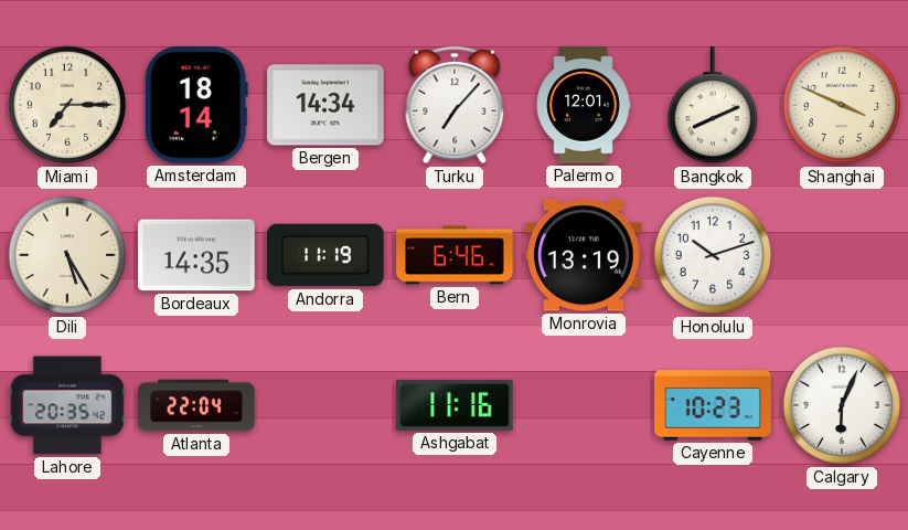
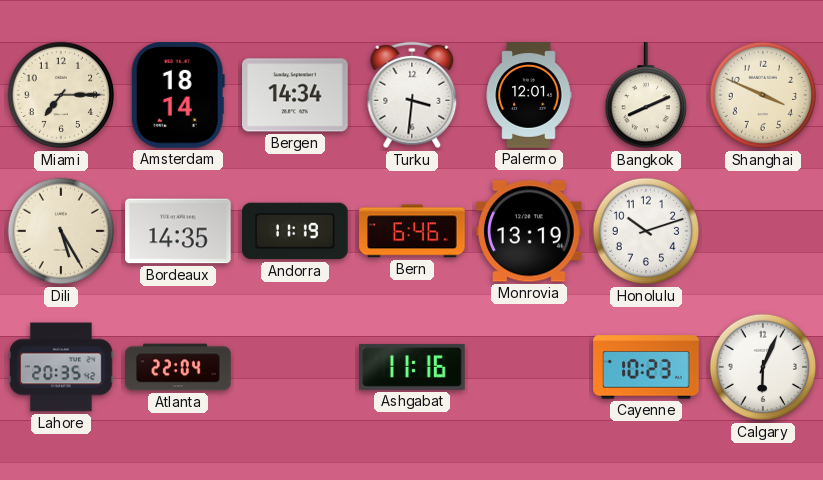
Turku: 7:07 -> 3:31
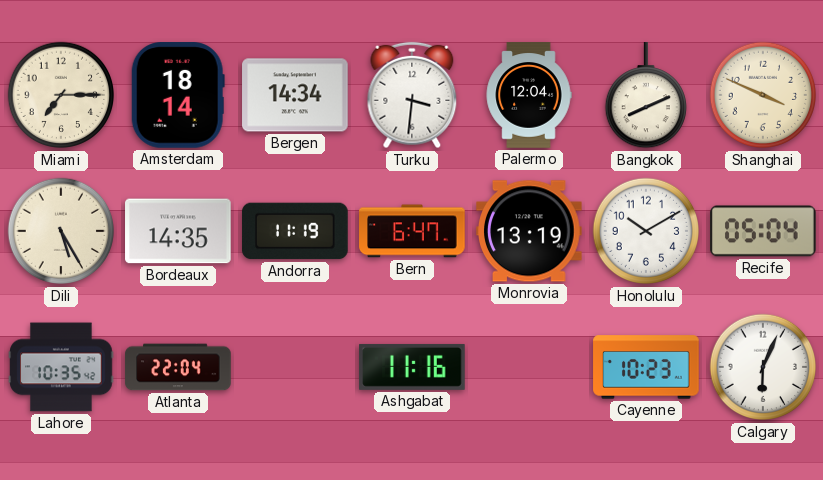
Palermo: 12:01 -> 12:04
Bern: 6:46 -> 6:47
Honolulu: 10:12 -> 10:10
Recife: none -> 05:04
Lahore: 20:35 -> 10:35
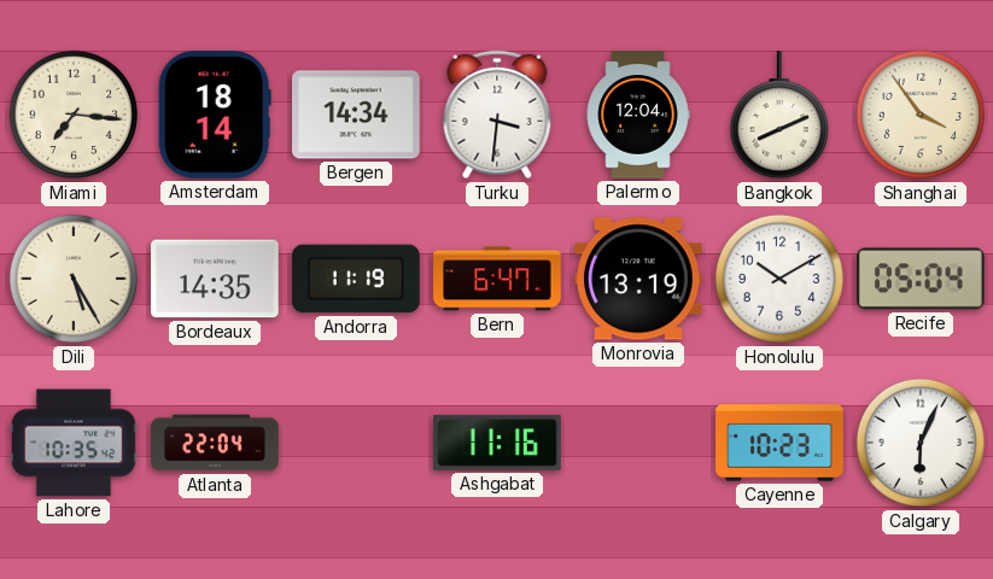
Miami: 7:15 -> 7:16
Shanghai: 3:49 -> 3:54
